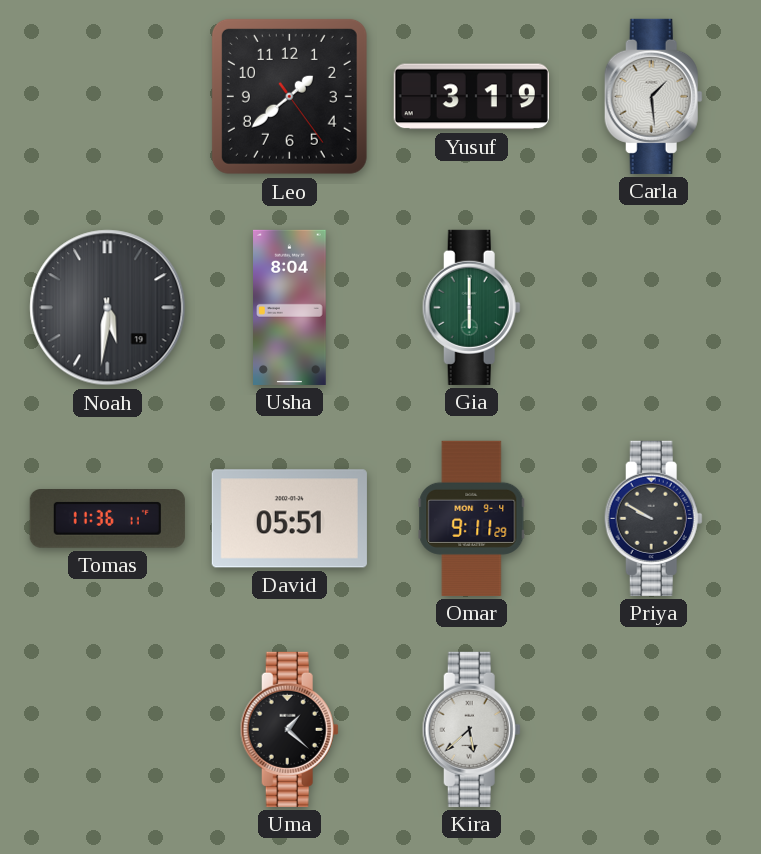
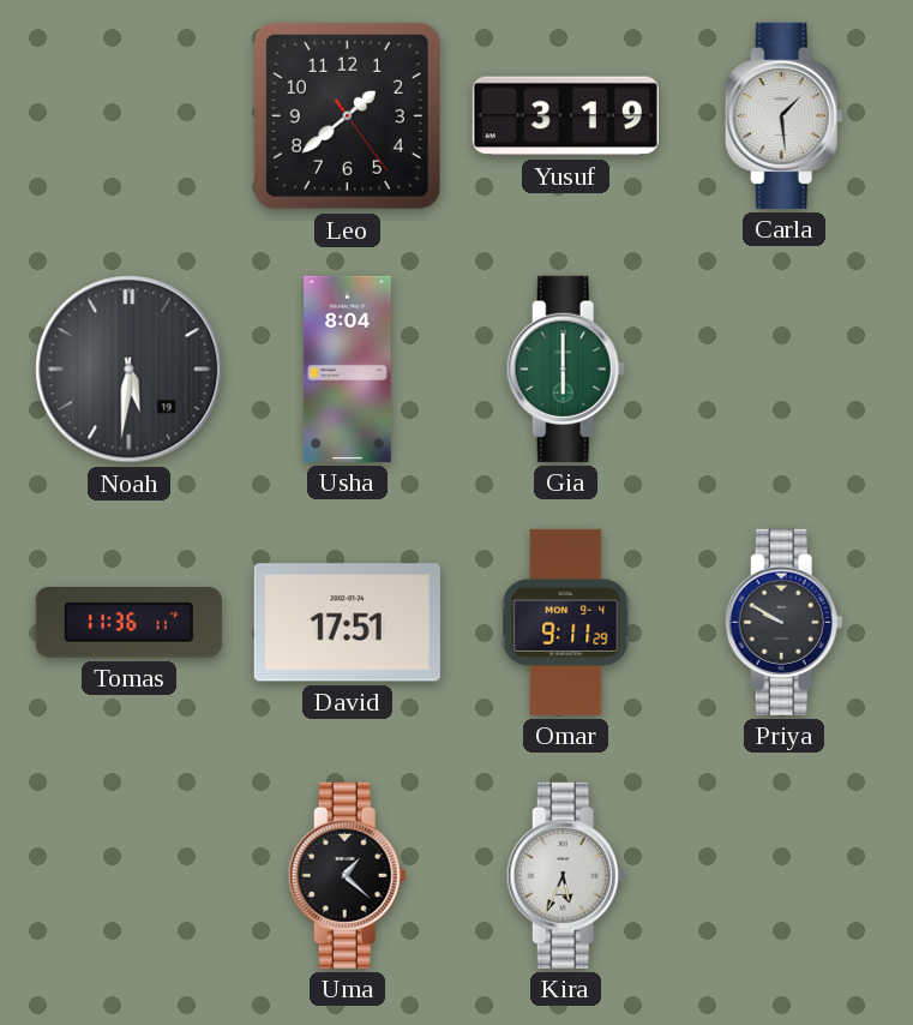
David: 05:51 -> 17:51
Kira: 5:38 -> 5:34
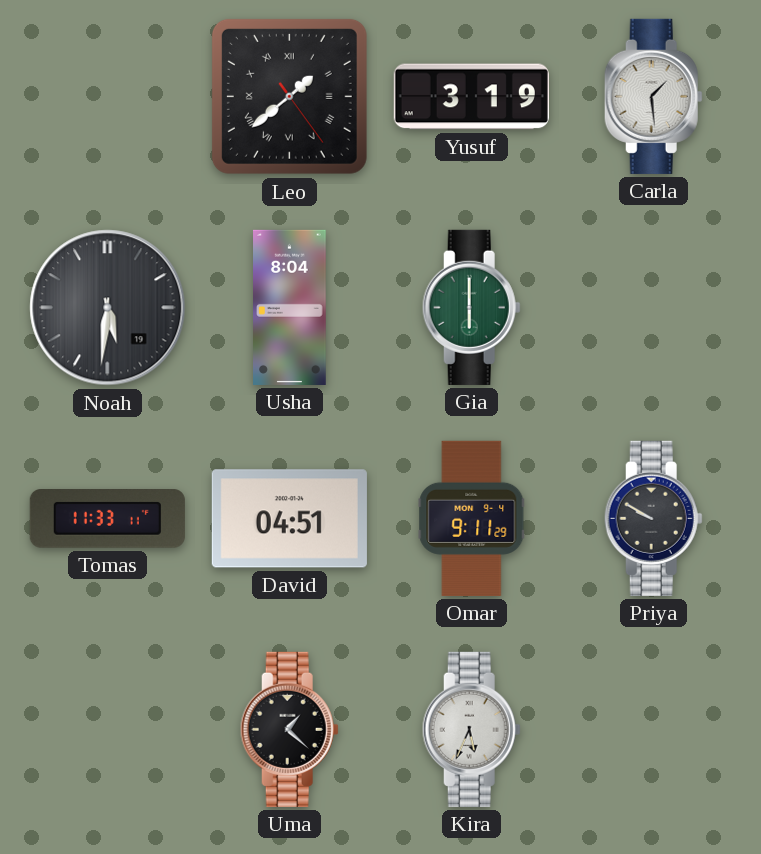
Leo numerals: Arabic -> Roman
Tomas: 11:36 -> 11:33
David: 17:51 -> 04:51
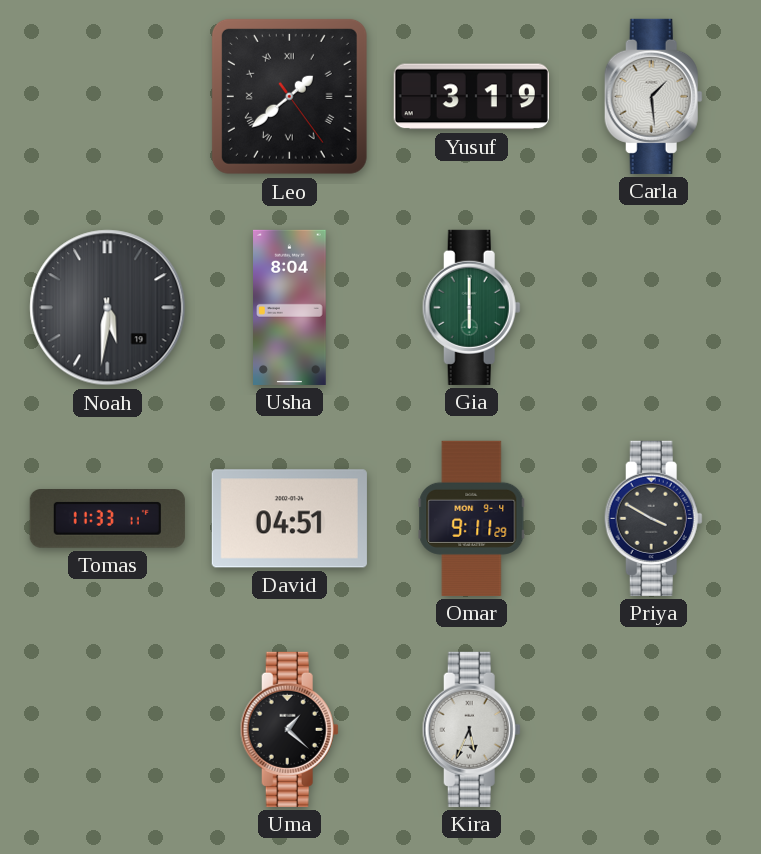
Priya: 9:50 -> 3:50
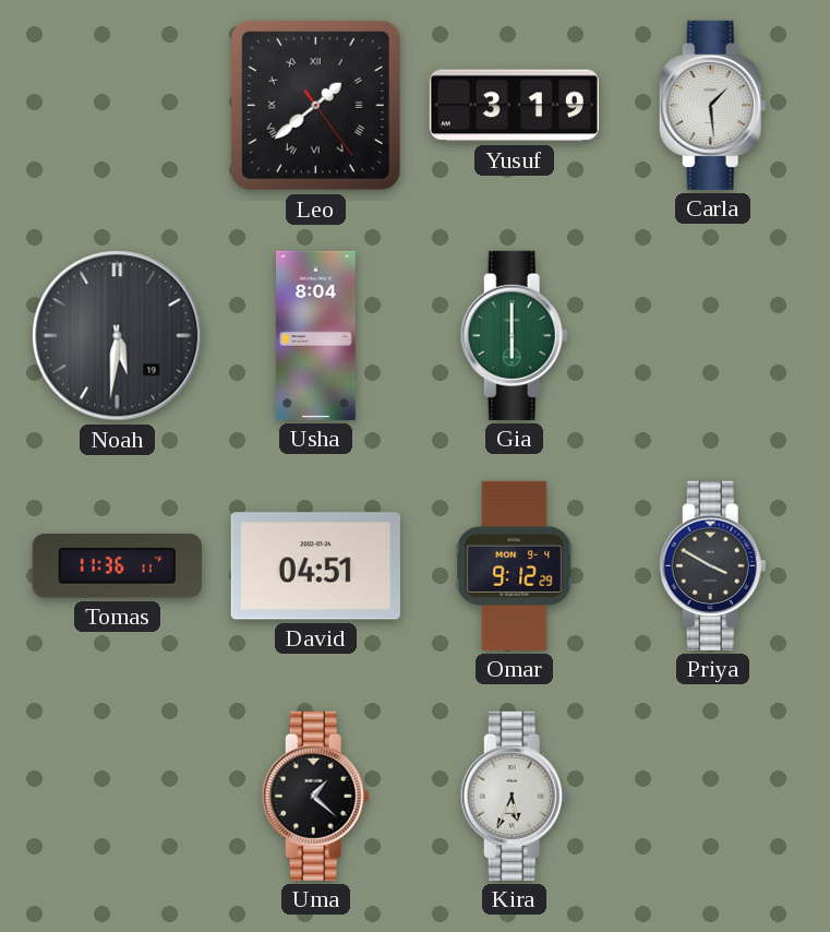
Tomas: 11:33 -> 11:36
Omar: 9:11 -> 9:12
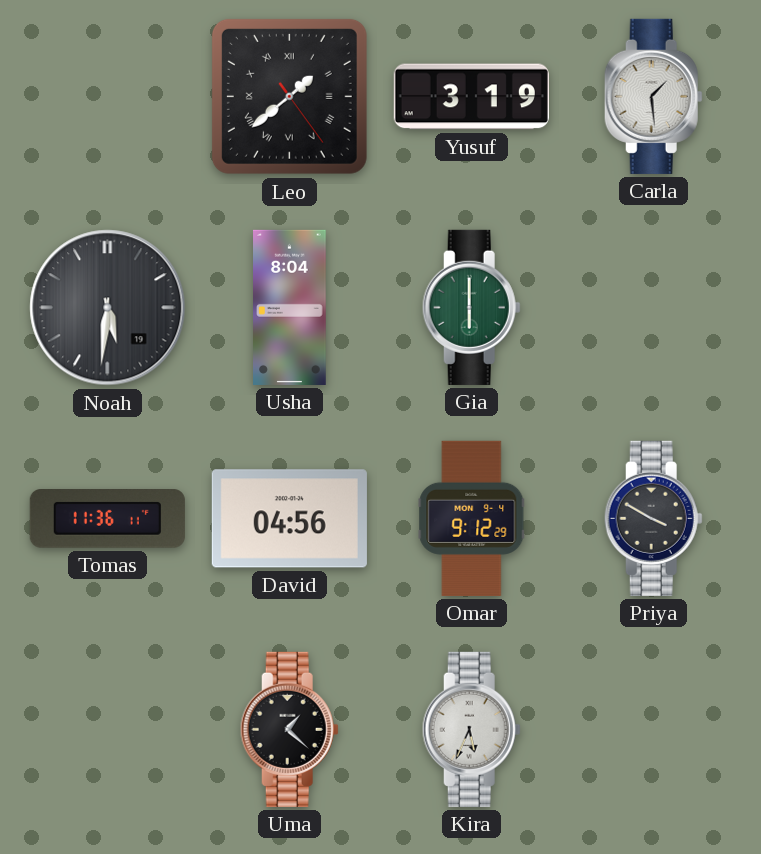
David: 04:51 -> 04:56
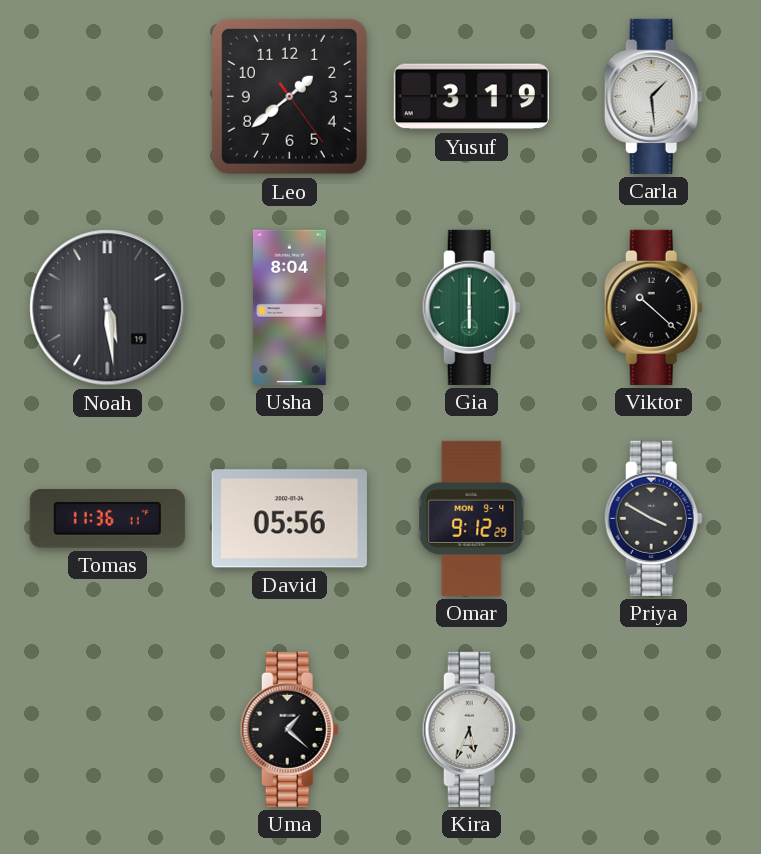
Leo numerals: Roman -> Arabic
Noah: 5:31 -> 5:29
Viktor: none -> 10:22
David: 04:56 -> 05:56
